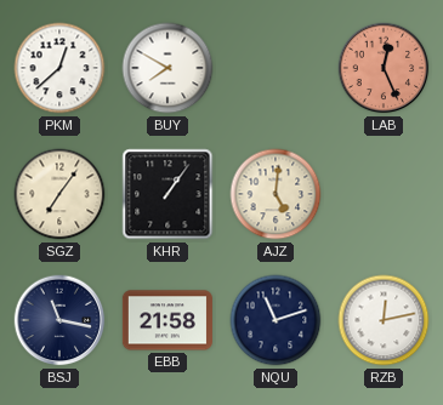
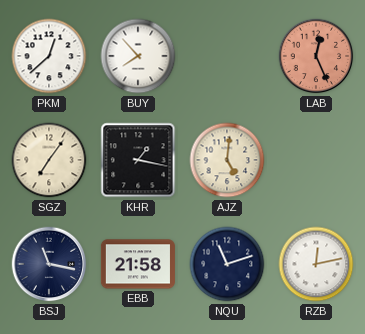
BUY: 7:50 -> 7:53
KHR: 1:06 -> 1:17
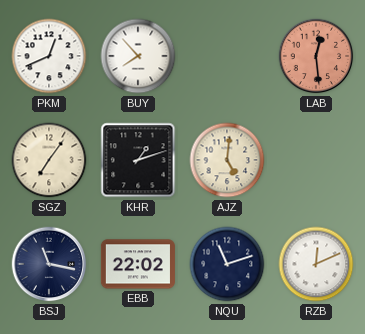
PKM: 12:38 -> 12:41
LAB: 12:26 -> 12:29
KHR: 1:17 -> 1:12
EBB: 21:58 -> 22:02
RZB: 12:13 -> 12:11
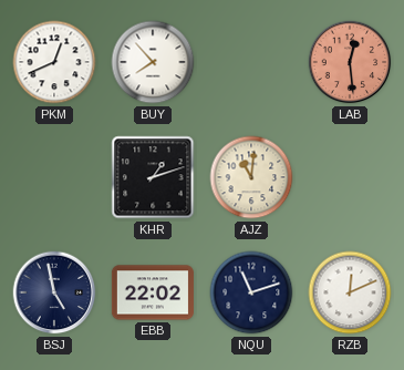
SGZ: 7:06 -> none
AJZ: 5:01 -> 11:01
BSJ: 11:17 -> 4:58
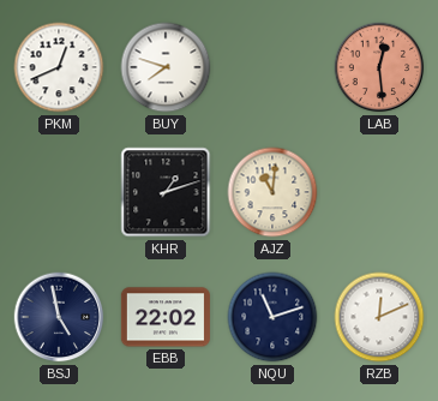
BUY: 7:53 -> 7:48
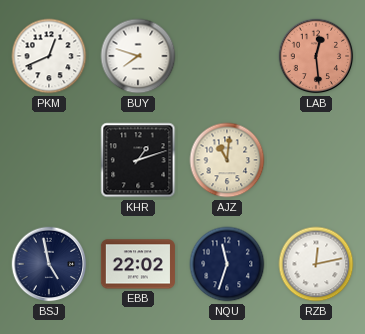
NQU: 11:12 -> 11:33
RZB: 12:11 -> 12:13
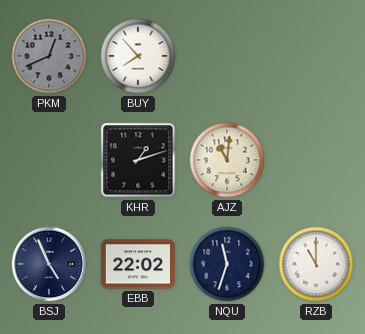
PKM dial: white -> grey
BUY: 7:48 -> 7:53
LAB: 12:29 -> none
BSJ: 4:58 -> 4:56
RZB: 12:13 -> 11:00
